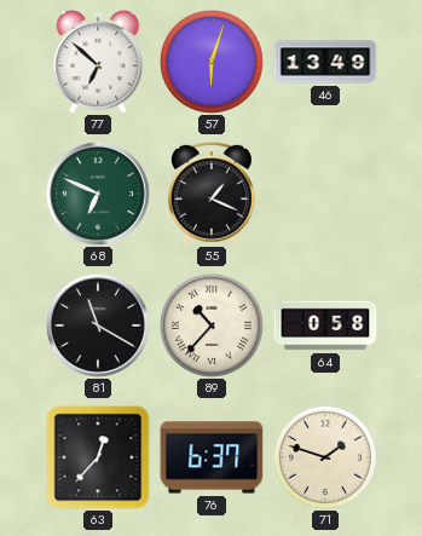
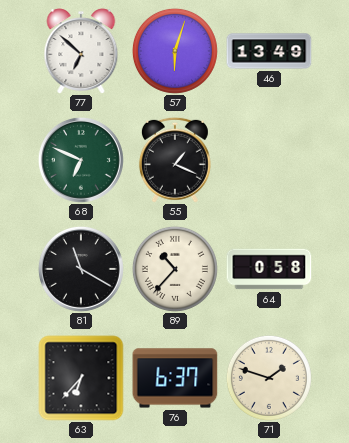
63: 12:37 -> 6:37
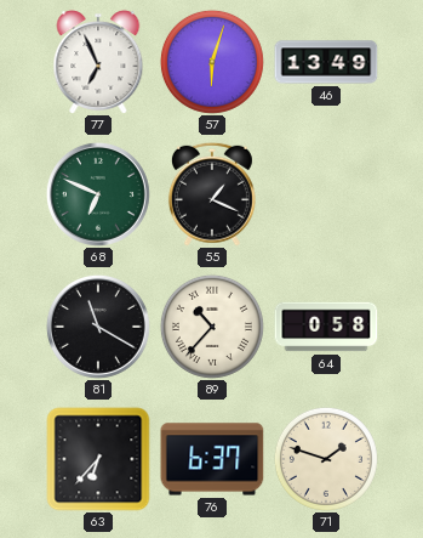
77: 6:52 -> 6:56
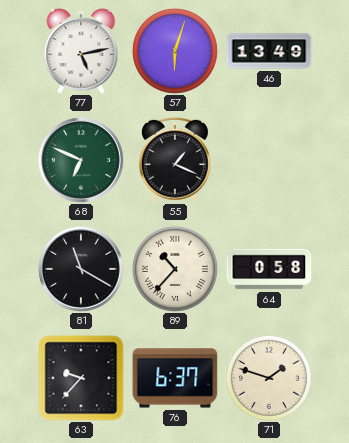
77: 6:56 -> 5:13
63: 6:37 -> 9:37
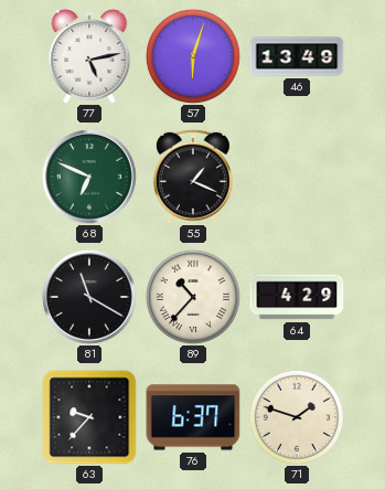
64: 0:58 -> 4:29
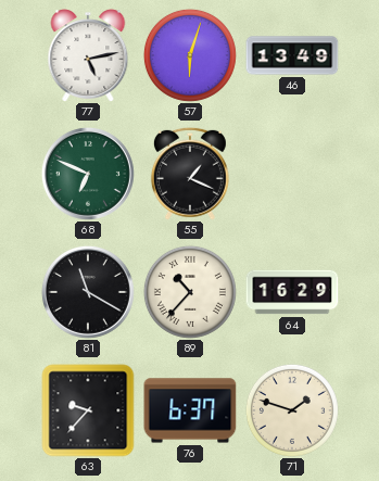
64: 4:29 -> 16:29
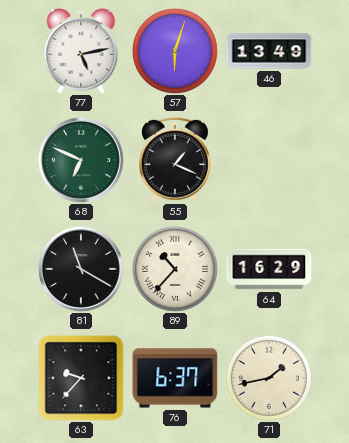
71: 1:48 -> 1:43
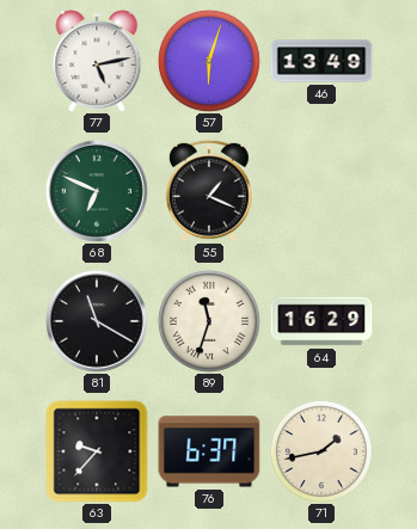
89: 10:37 -> 11:33
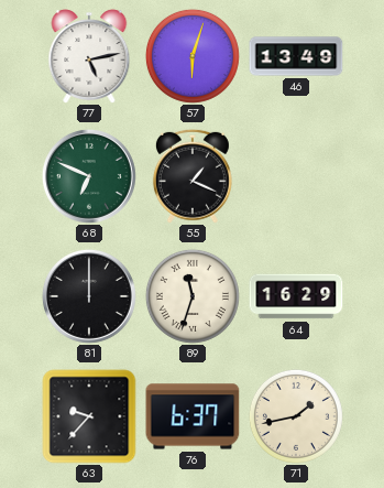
81: 11:20 -> 12:00
